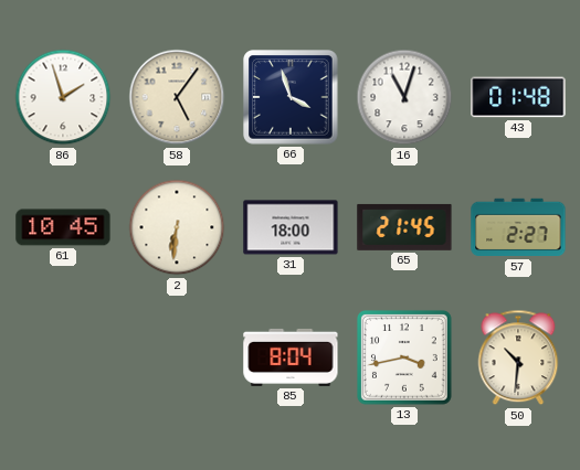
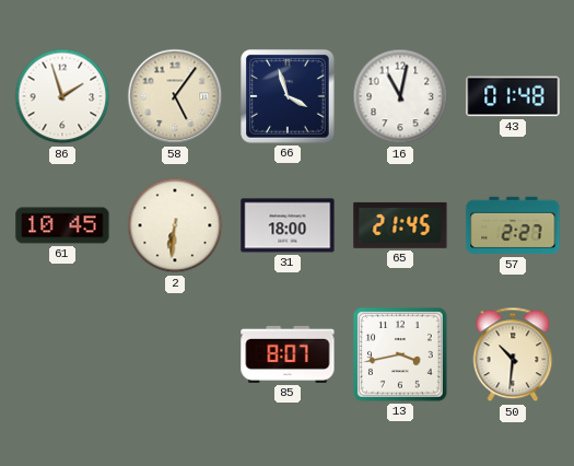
16: 11:03 -> 11:02
85: 8:04 -> 8:07
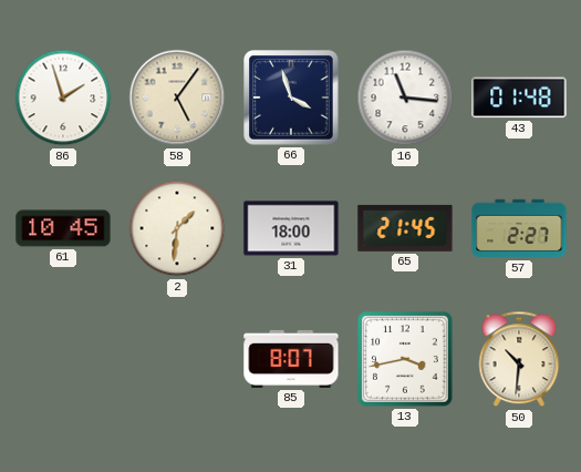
16: 11:02 -> 11:16
2: 6:31 -> 1:31
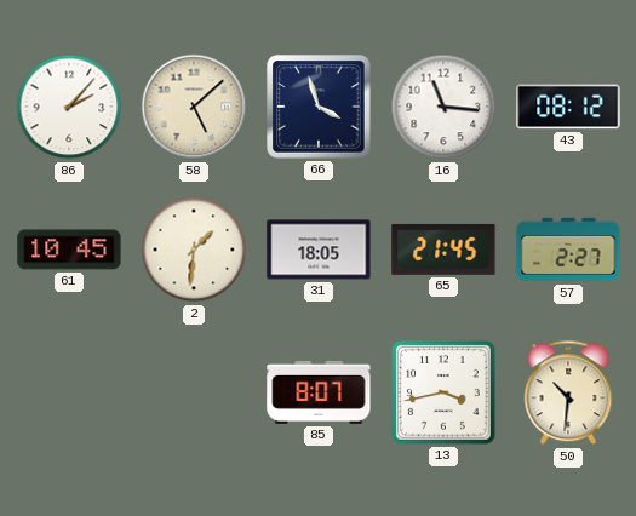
86: 1:57 -> 2:07
58: 5:06 -> 5:08
43: 01:48 -> 08:12
31: 18:00 -> 18:05
